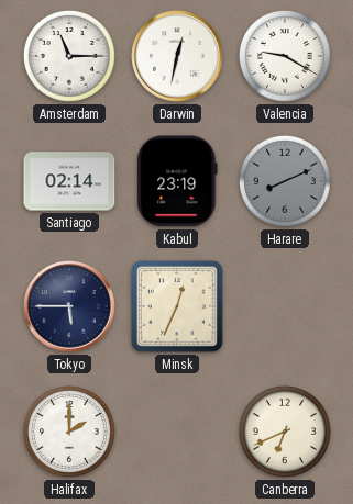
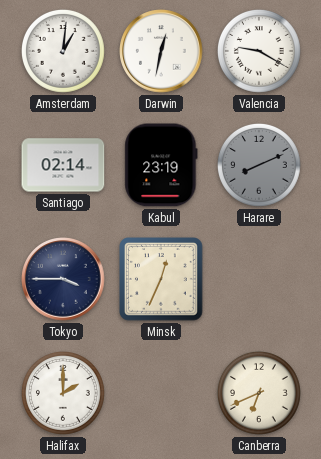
Amsterdam: 11:15 -> 1:01
Tokyo: 5:45 -> 3:45
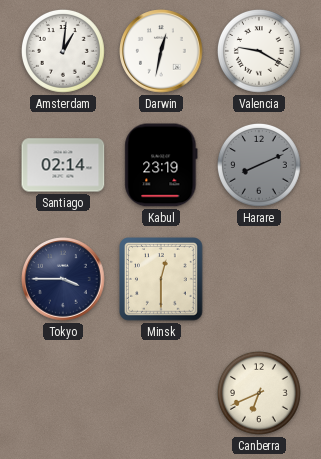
Minsk: 12:34 -> 12:30
Halifax: 2:00 -> none
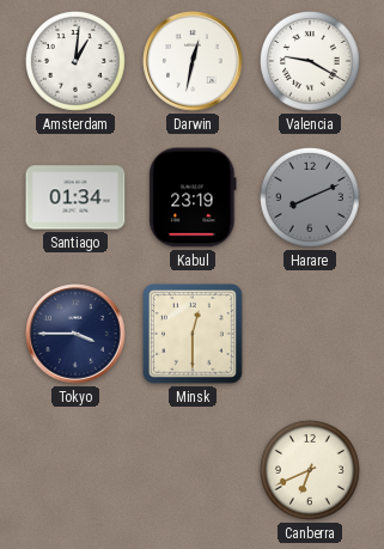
Santiago: 02:14 -> 01:34
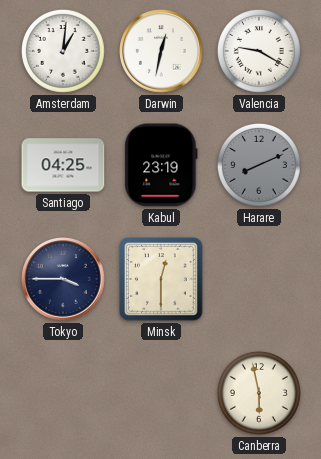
Santiago: 01:34 -> 04:25
Canberra: 6:41 -> 5:58
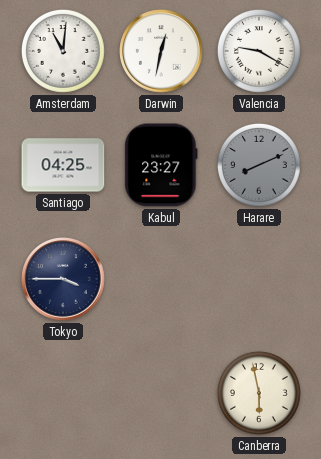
Amsterdam: 1:01 -> 11:01
Kabul: 23:19 -> 23:27
Minsk: 12:30 -> none
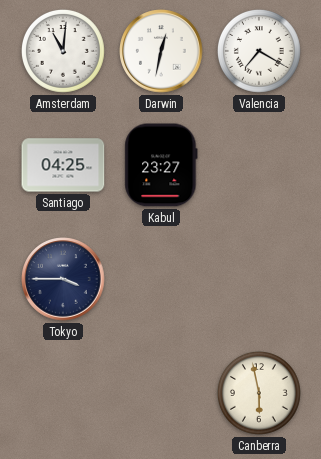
Valencia: 9:20 -> 7:20
Harare: 8:11 -> none
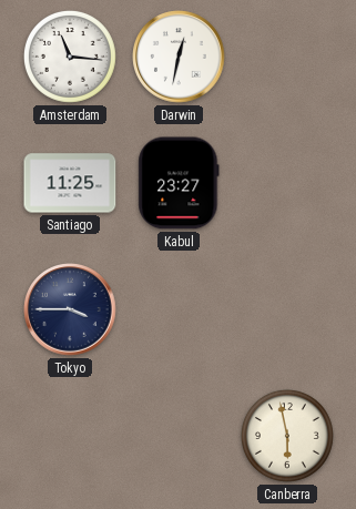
Amsterdam: 11:01 -> 11:16
Valencia: 7:20 -> none
Santiago: 04:25 -> 11:25
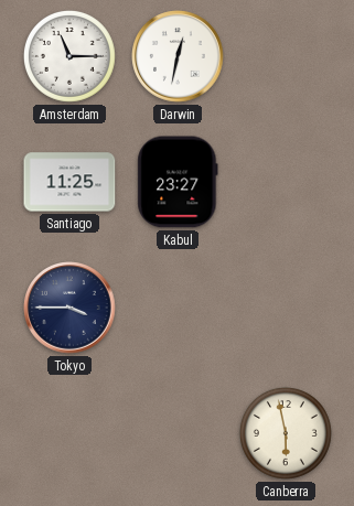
Amsterdam: 11:16 -> 11:15
